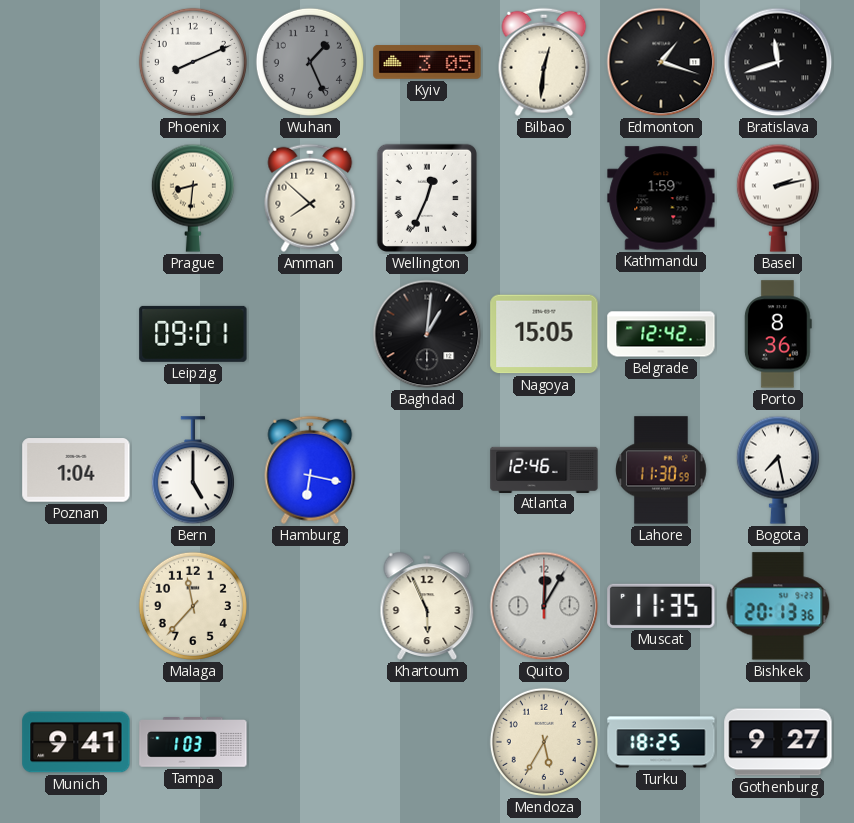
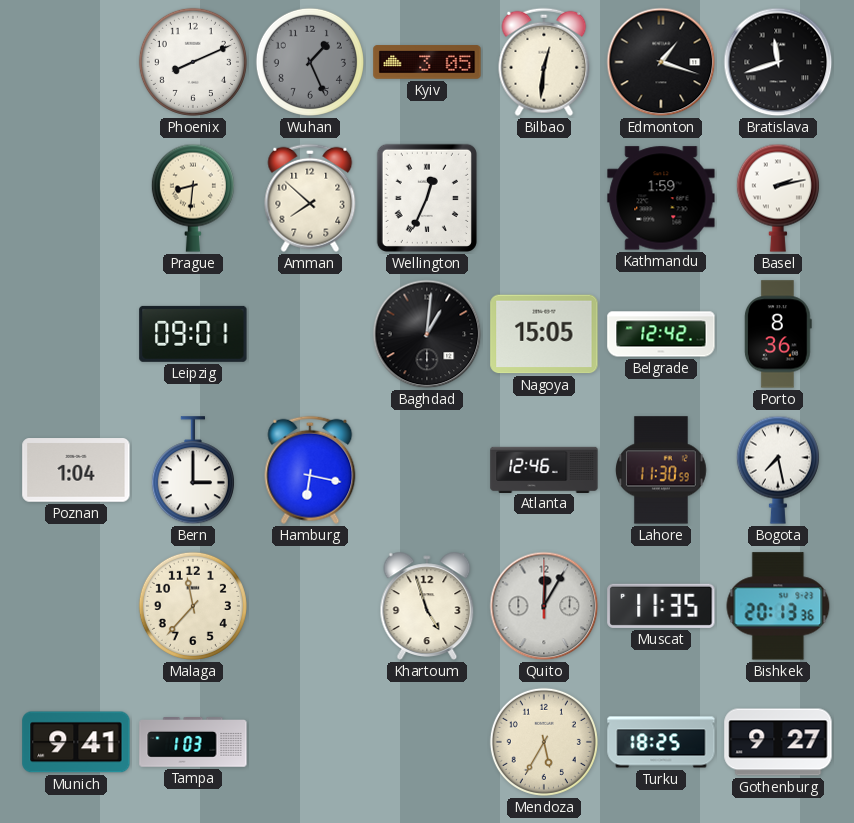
Bern: 5:00 -> 3:00
Khartoum: 5:56 -> 4:57
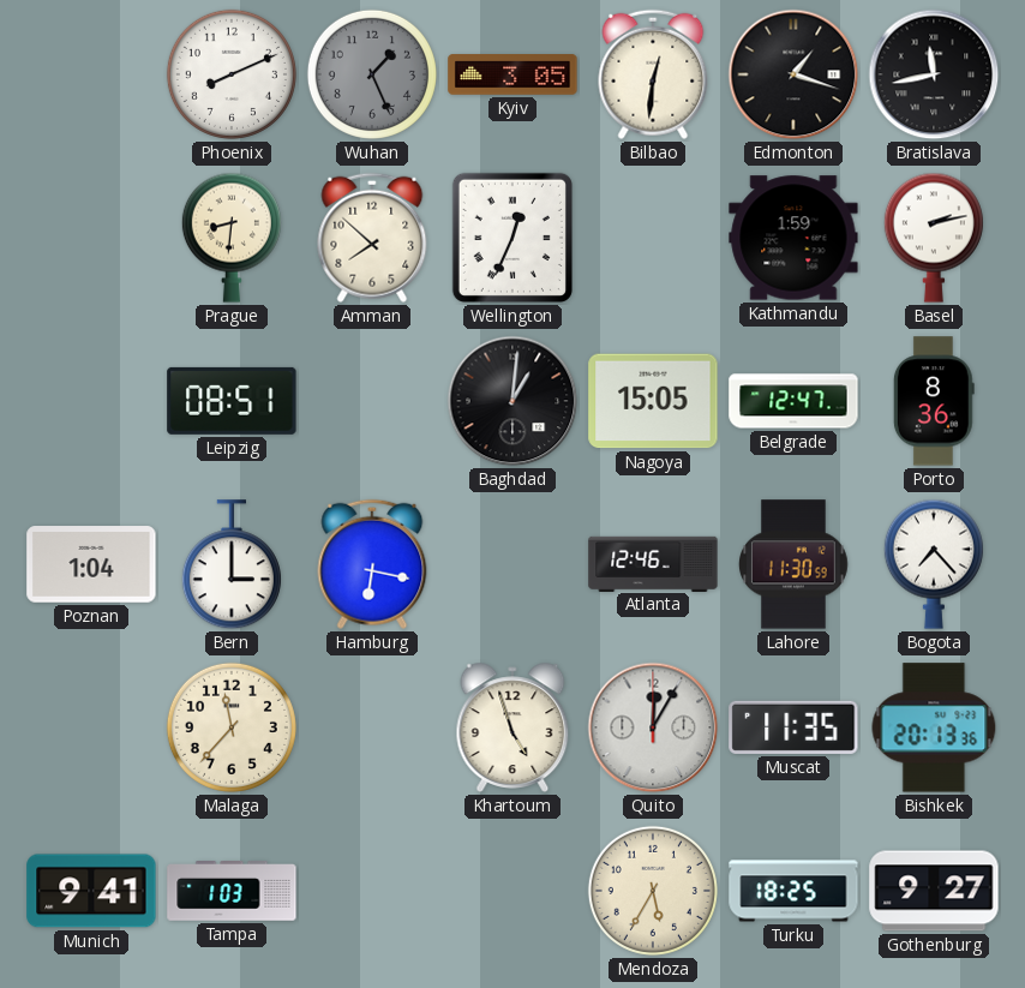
Bratislava: 11:42 -> 11:43
Leipzig: 09:01 -> 08:51
Belgrade: 12:42 -> 12:47
Bogota: 7:28 -> 7:23
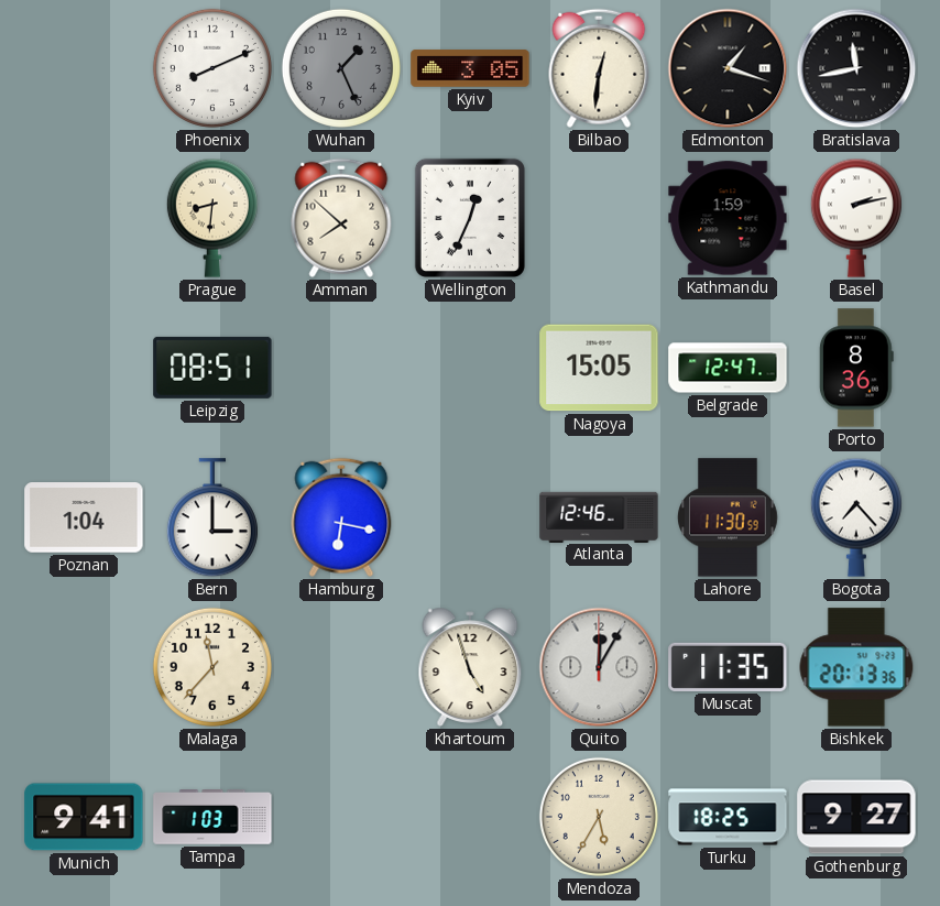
Baghdad: 1:01 -> none
